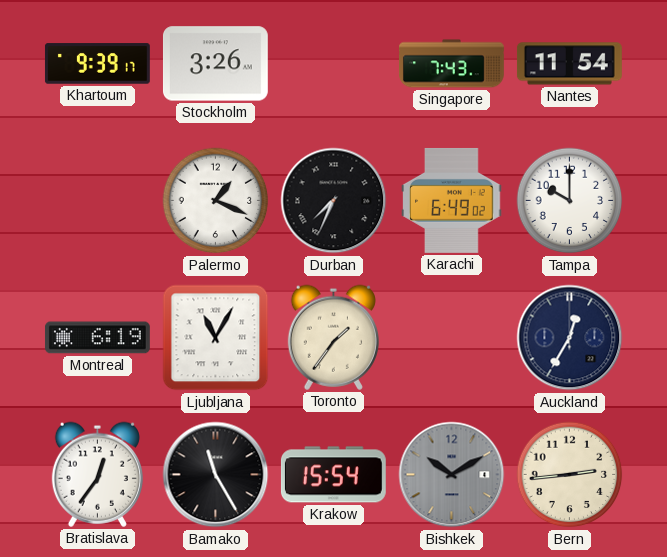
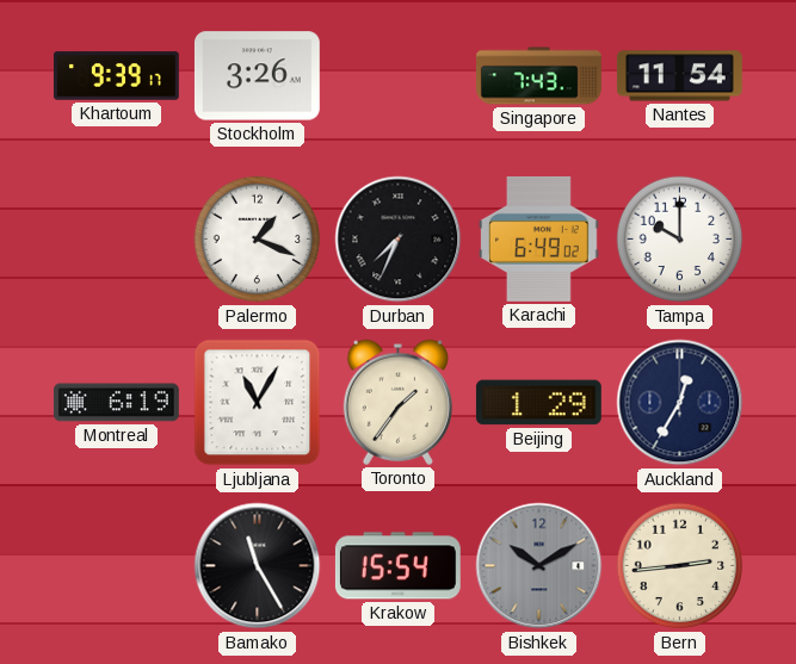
Beijing: none -> 1:29
Bratislava: 12:36 -> none
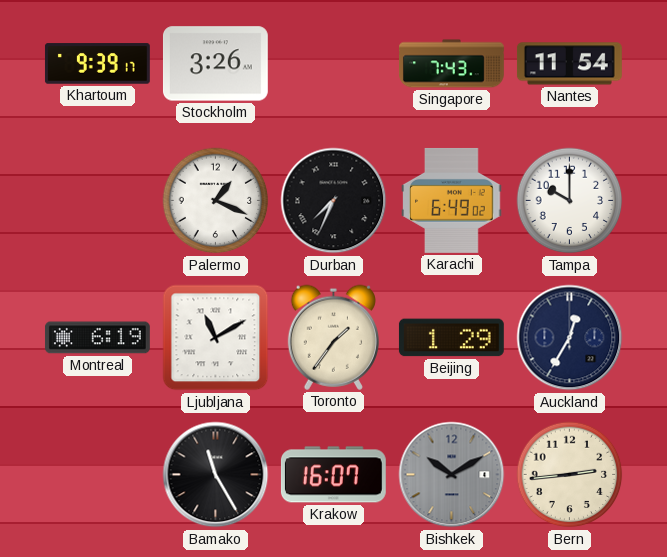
Ljubljana: 11:05 -> 11:10
Krakow: 15:54 -> 16:07
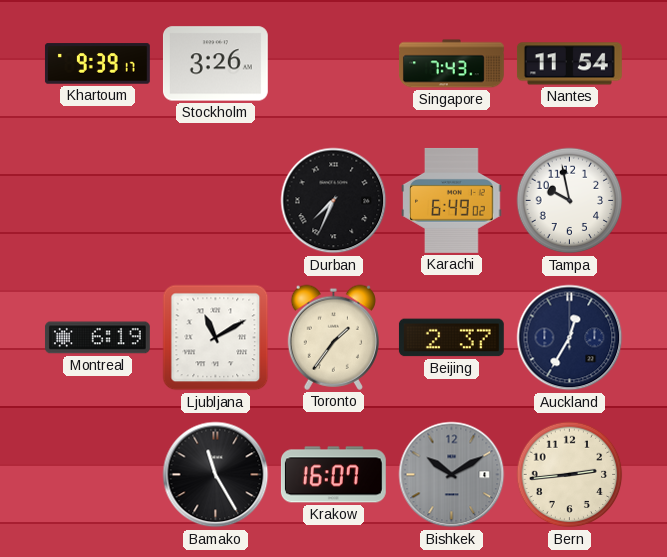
Palermo: 1:19 -> none
Tampa: 10:00 -> 9:58
Beijing: 1:29 -> 2:37
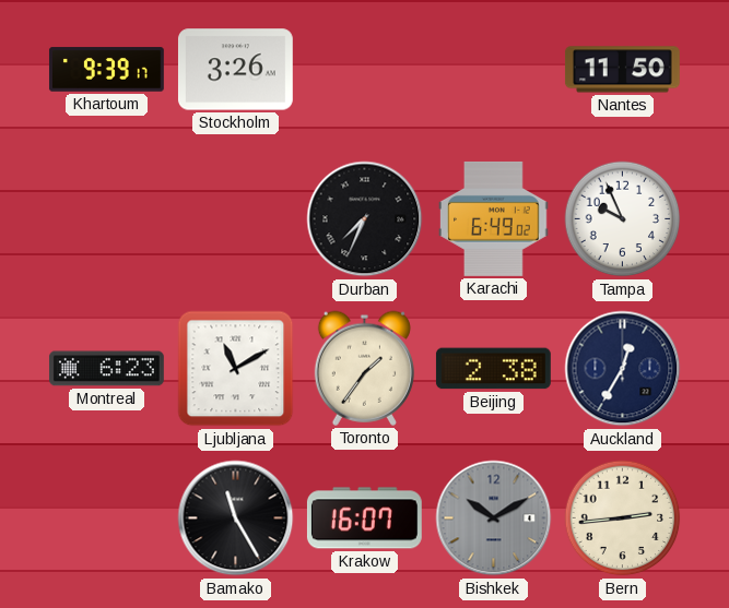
Singapore: 7:43 -> none
Nantes: 11:54 -> 11:50
Tampa: 9:58 -> 9:56
Montreal: 6:19 -> 6:23
Beijing: 2:37 -> 2:38
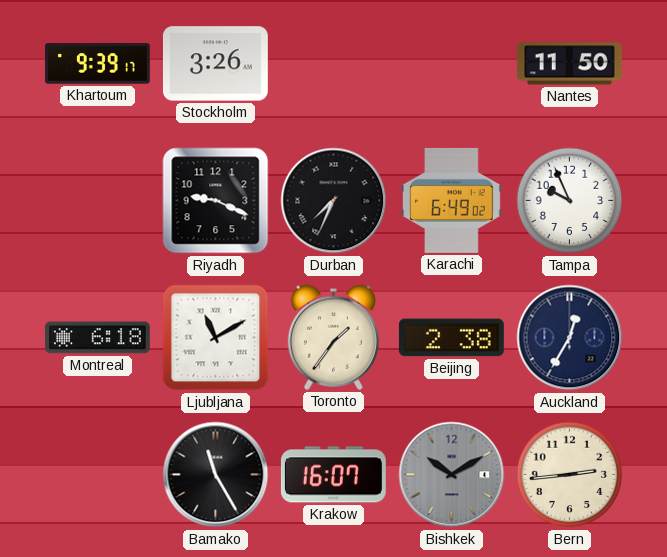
Riyadh: none -> 9:19
Montreal: 6:23 -> 6:18
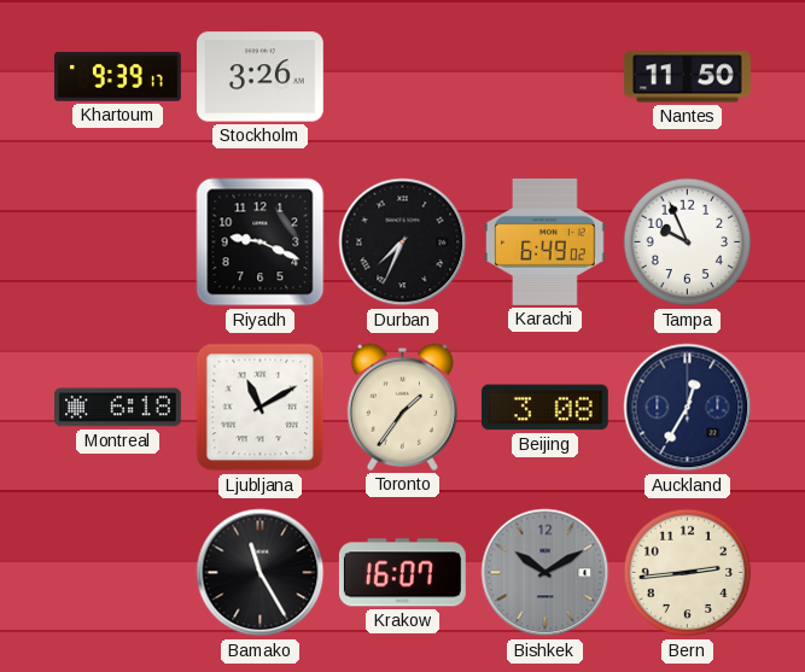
Beijing: 2:38 -> 3:08
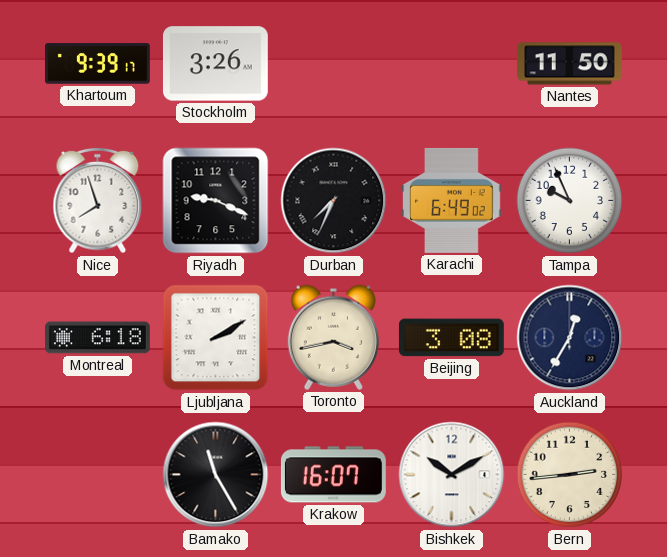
Nice: none -> 7:57
Ljubljana: 11:10 -> 2:10
Toronto: 1:36 -> 3:43
Bishkek dial: grey -> white
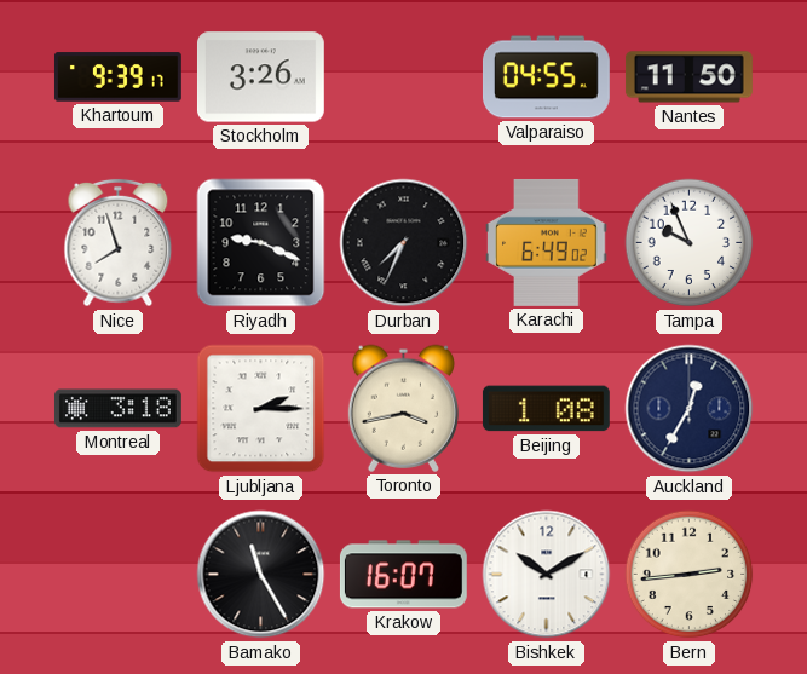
Valparaiso: none -> 04:55
Montreal: 6:18 -> 3:18
Ljubljana: 2:10 -> 2:15
Beijing: 3:08 -> 1:08
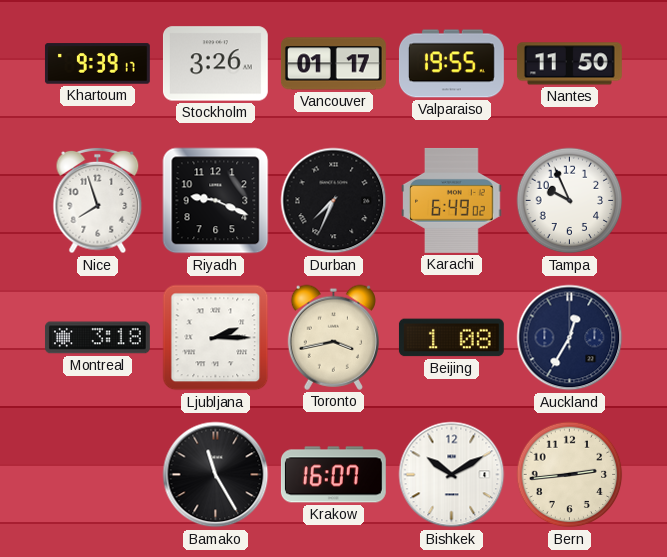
Vancouver: none -> 01:17
Valparaiso: 04:55 -> 19:55
